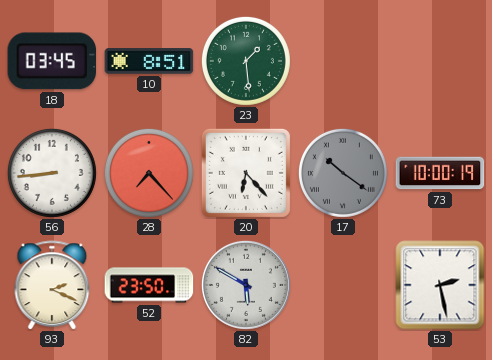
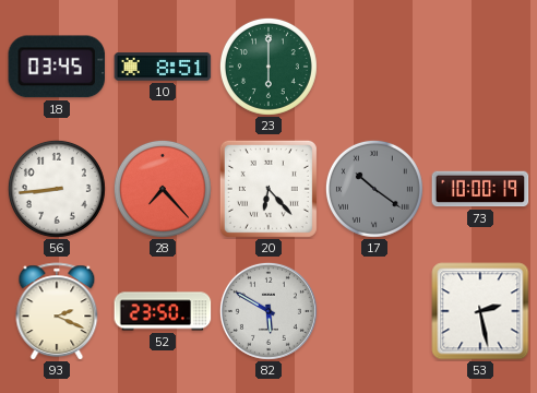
23: 1:29 -> 6:00
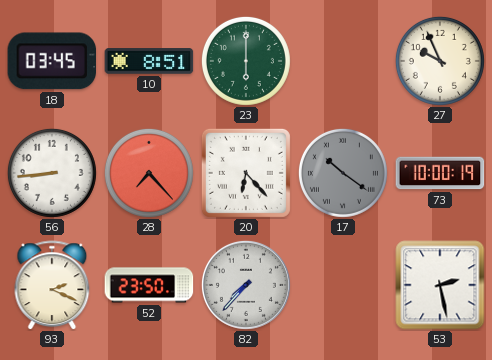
27: none -> 9:56
82: 5:50 -> 7:37
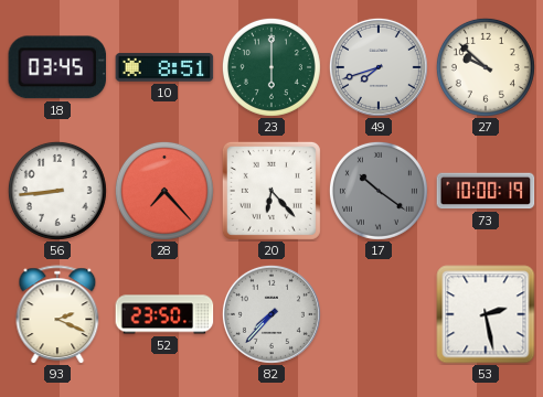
49: none -> 7:42
27: 9:56 -> 9:52
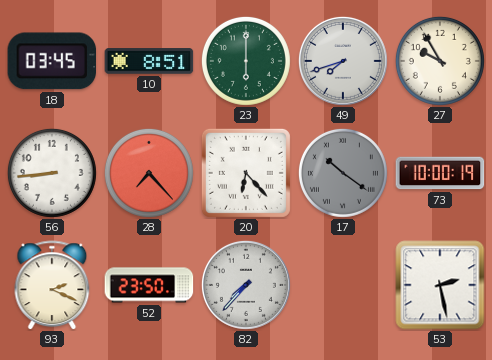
27: 9:52 -> 9:55
